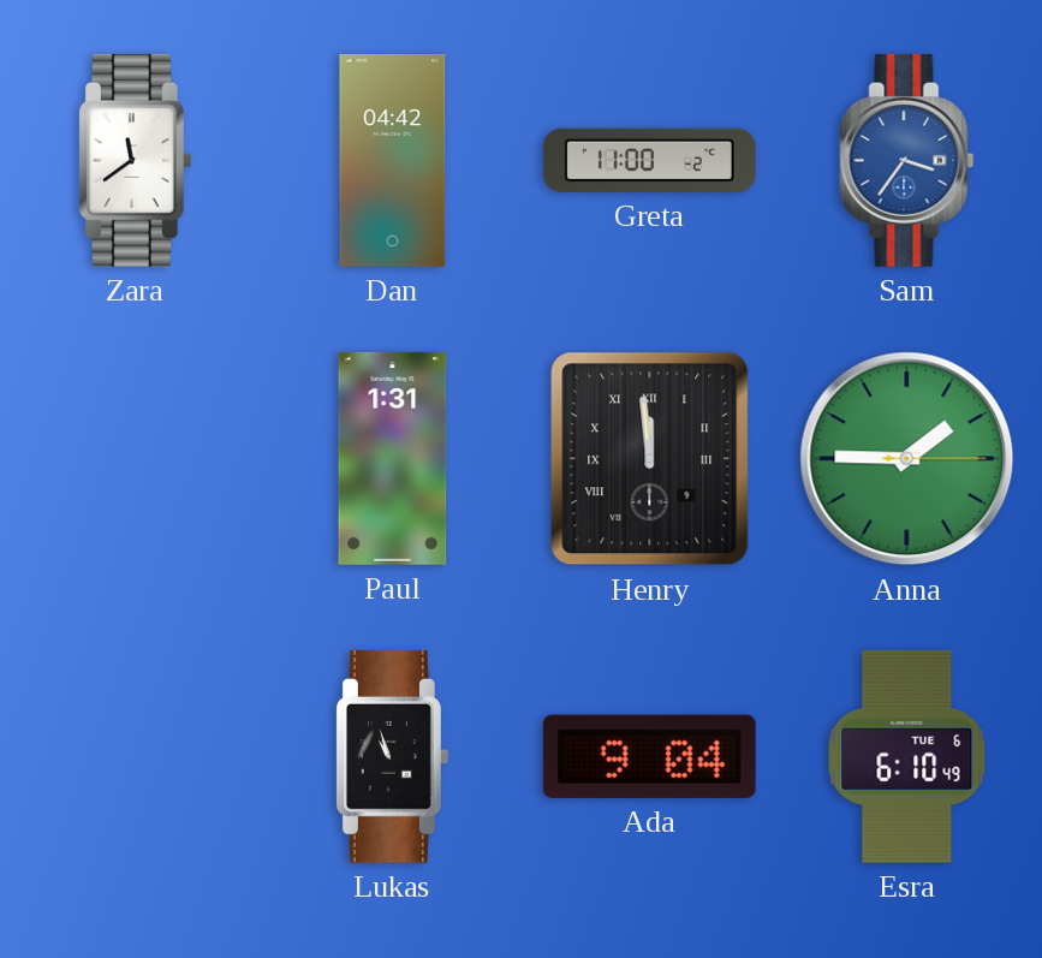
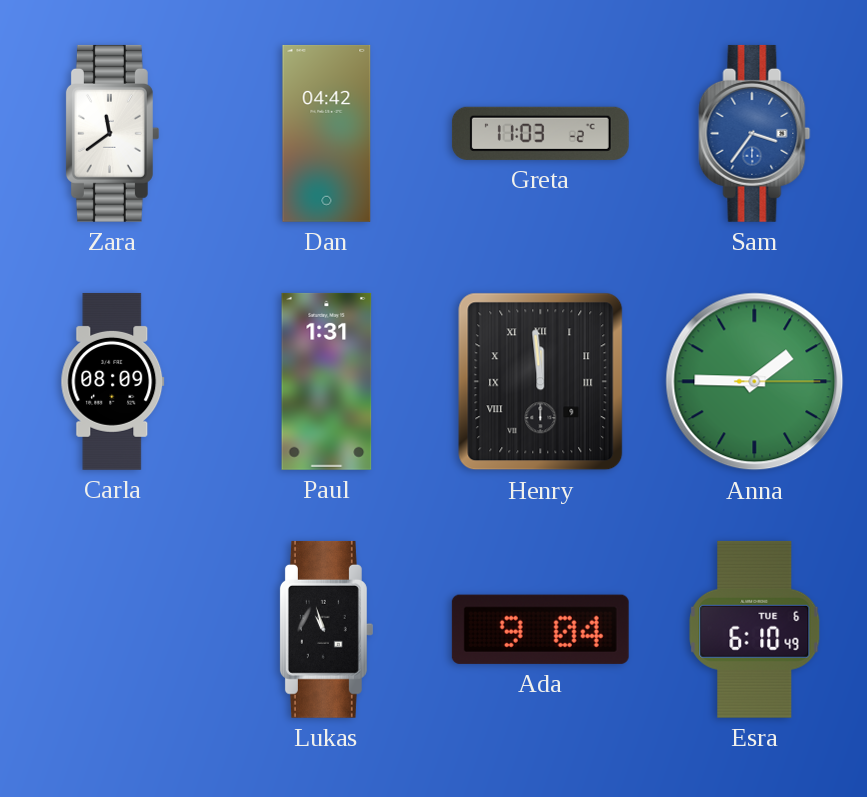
Greta: 11:00 -> 11:03
Carla: none -> 08:09
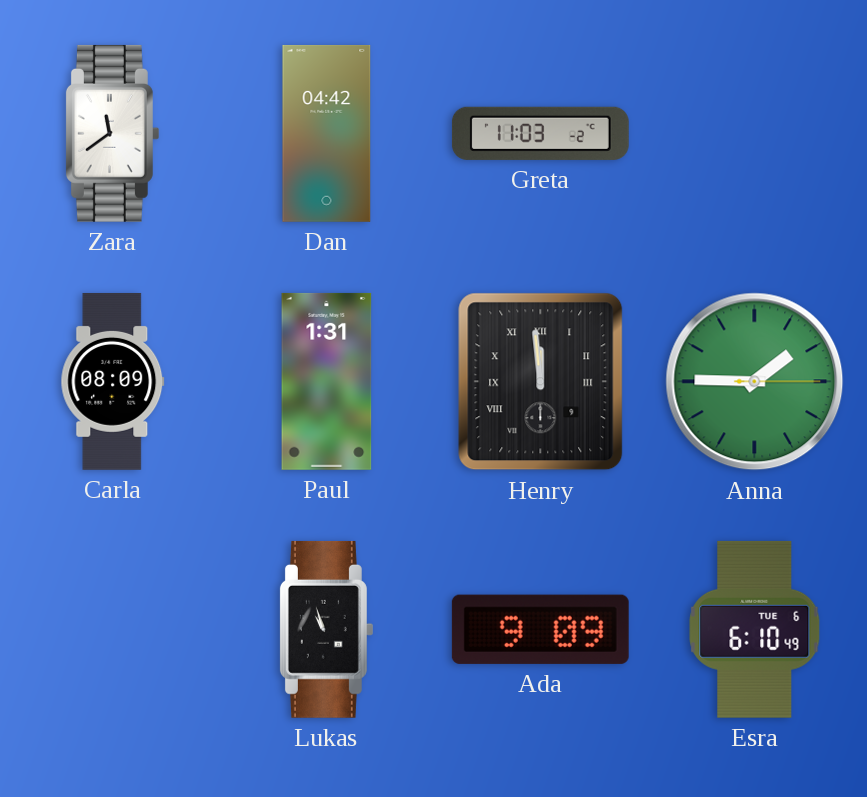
Sam: 3:36 -> none
Ada: 9:04 -> 9:09
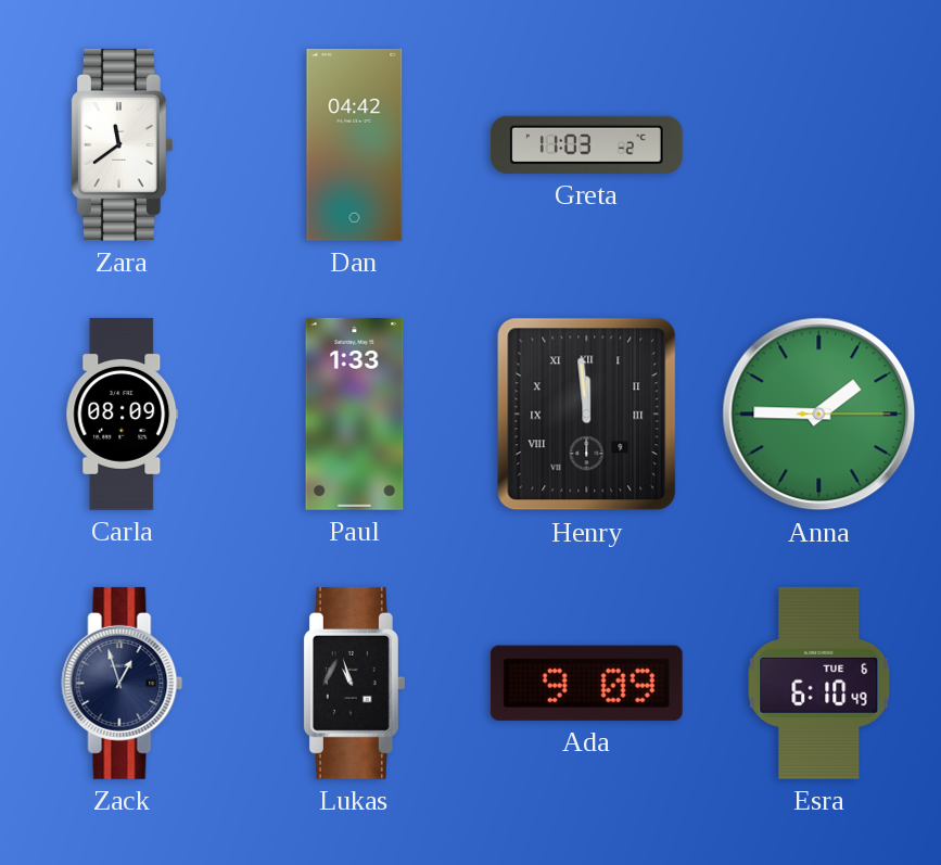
Paul: 1:31 -> 1:33
Zack: none -> 12:57
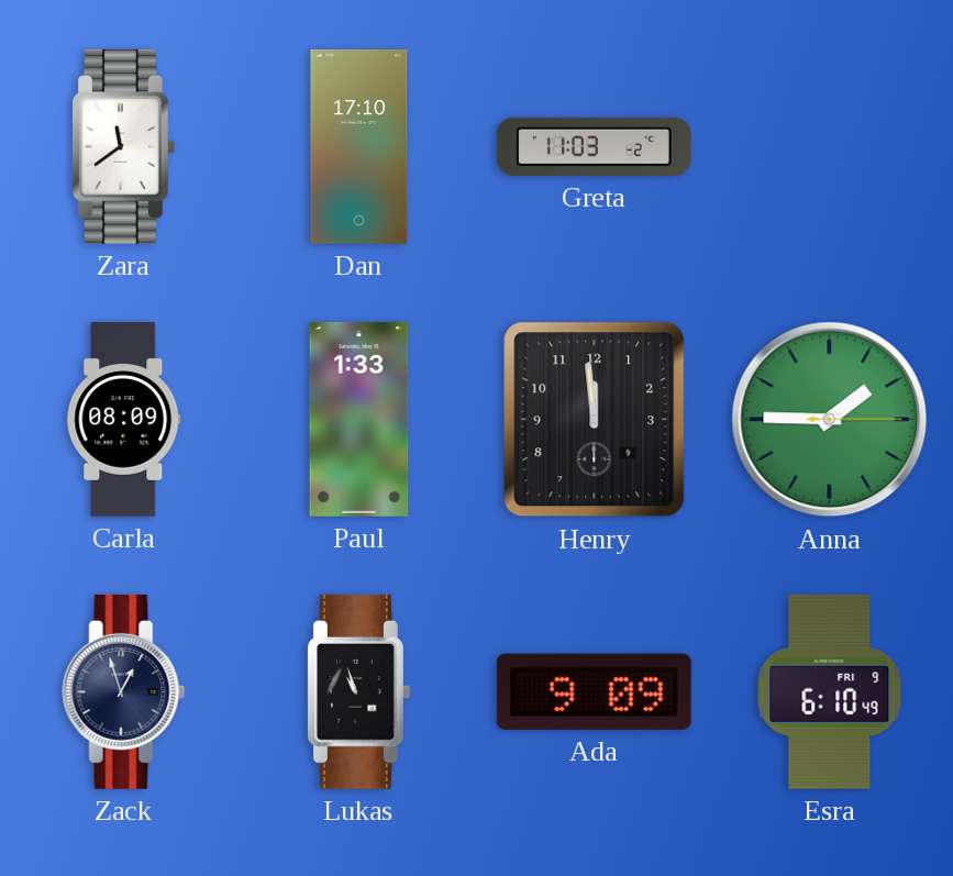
Dan: 04:42 -> 17:10
Henry numerals: Roman -> Arabic
Esra date: TUE 6 -> FRI 9
